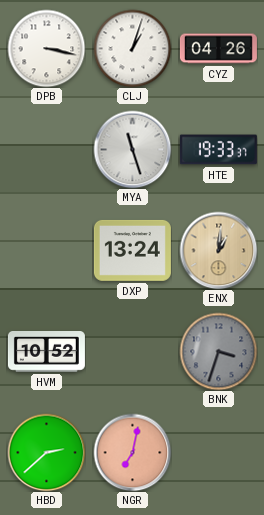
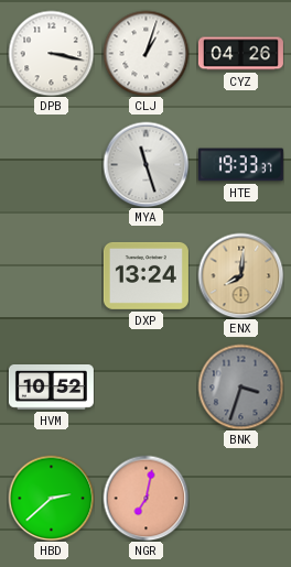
ENX: 1:01 -> 8:01
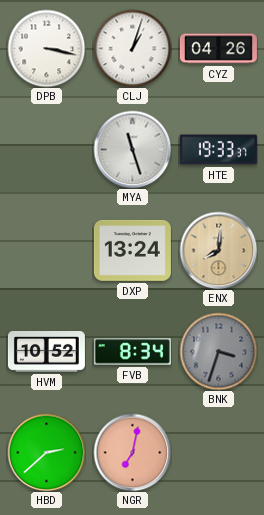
FVB: none -> 8:34
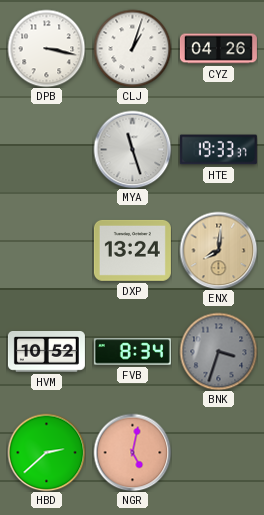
NGR: 7:02 -> 5:02
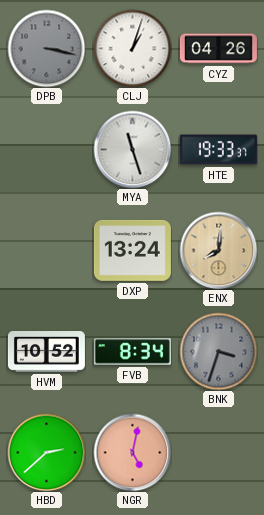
DPB dial: white -> grey
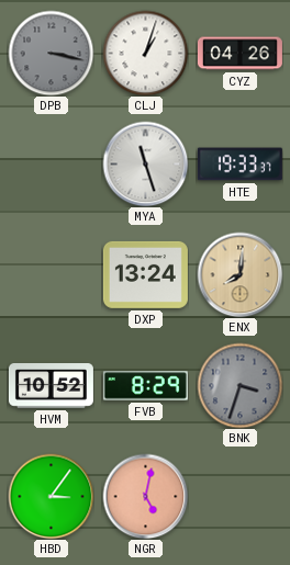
FVB: 8:34 -> 8:29
HBD: 2:38 -> 3:06
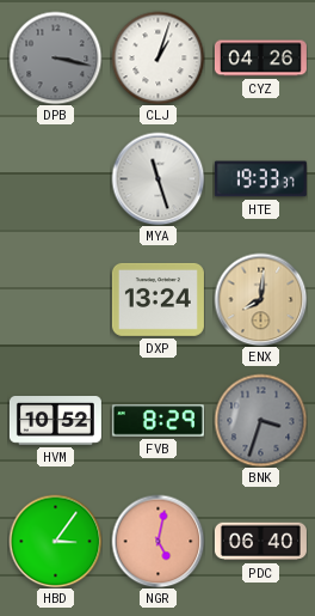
PDC: none -> 06:40
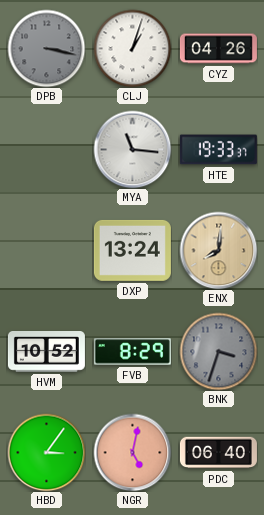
MYA: 11:27 -> 11:16
